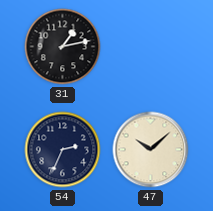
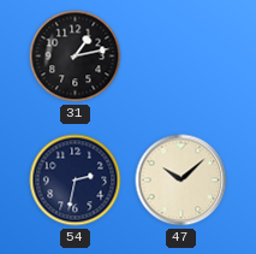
54: 2:34 -> 2:32
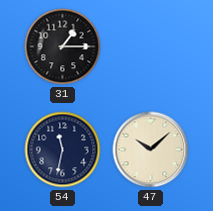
31: 1:13 -> 1:15
54: 2:32 -> 11:32
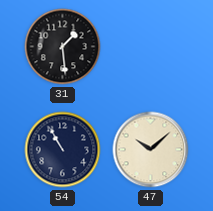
31: 1:15 -> 1:29
54: 11:32 -> 10:55
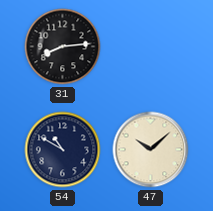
31: 1:29 -> 8:14
54: 10:55 -> 10:50
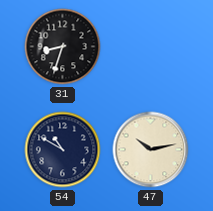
31: 8:14 -> 8:33
47: 10:08 -> 10:13
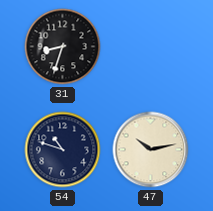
54: 10:50 -> 10:48
